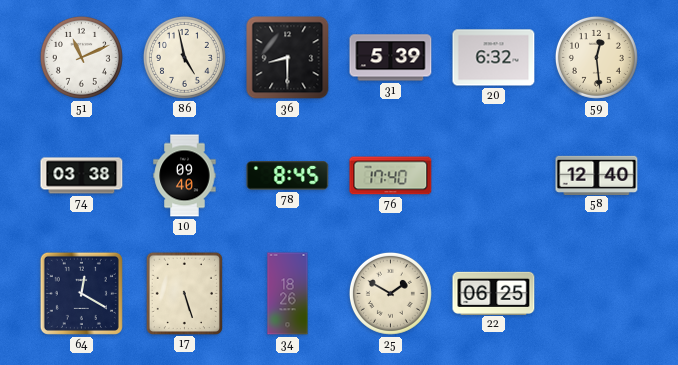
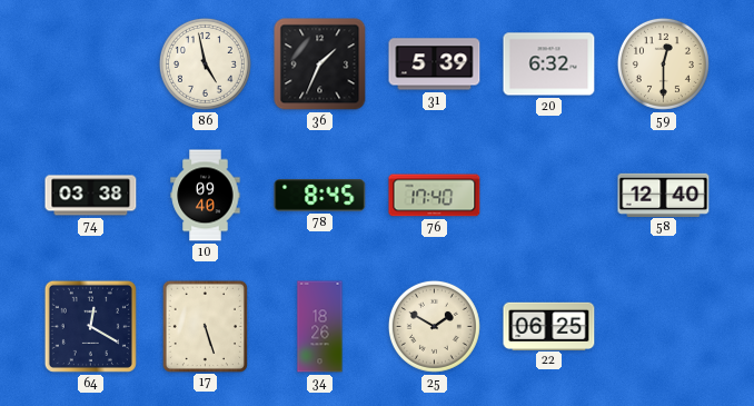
51: 11:11 -> none
36: 8:30 -> 1:34
59: 12:29 -> 12:30
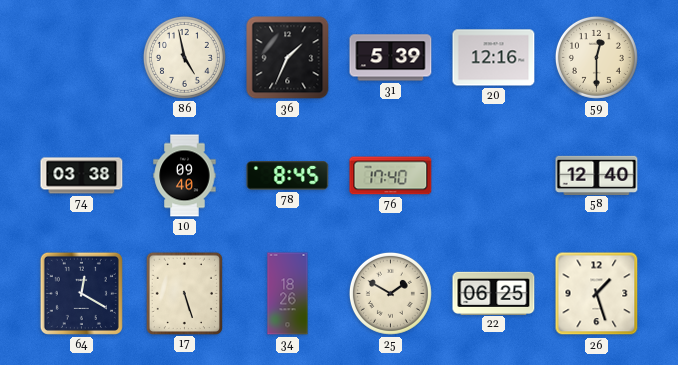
20: 6:32 -> 12:16
26: none -> 1:27
